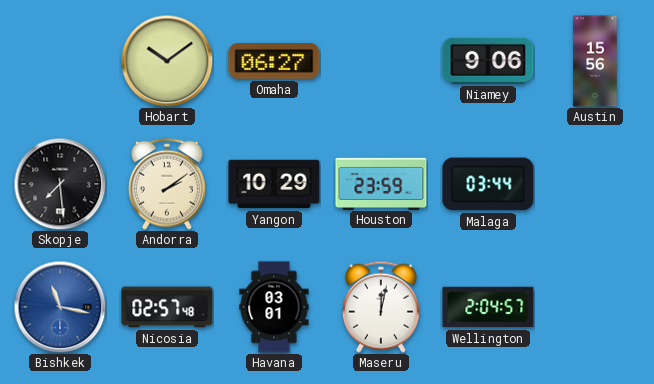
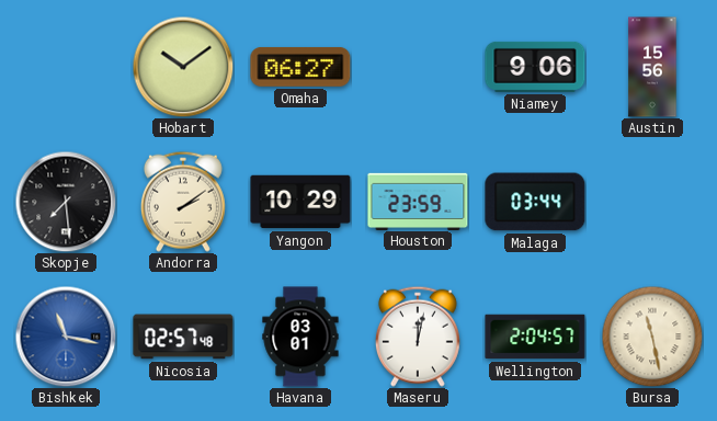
Bursa: none -> 11:28
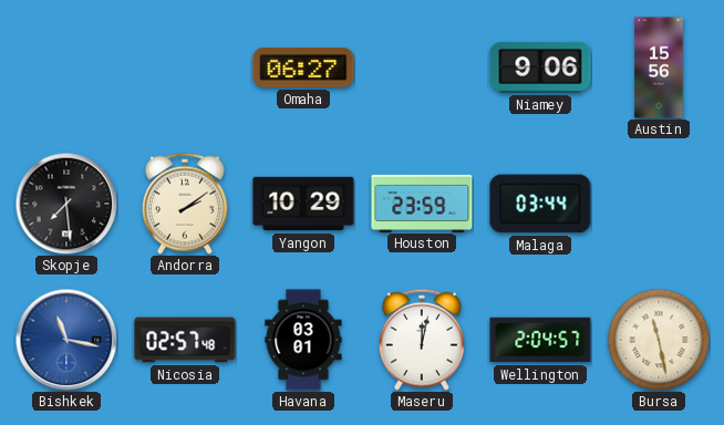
Hobart: 10:09 -> none
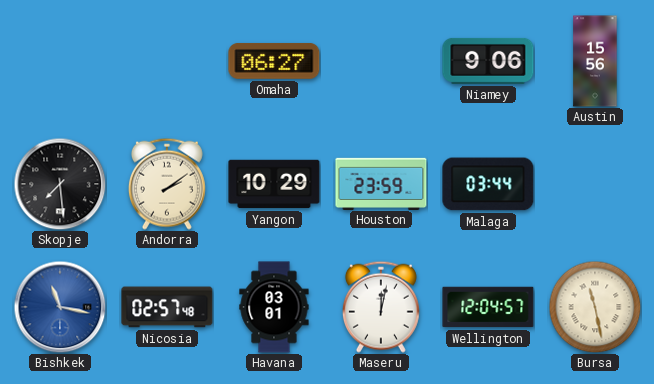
Wellington: 2:04 -> 12:04
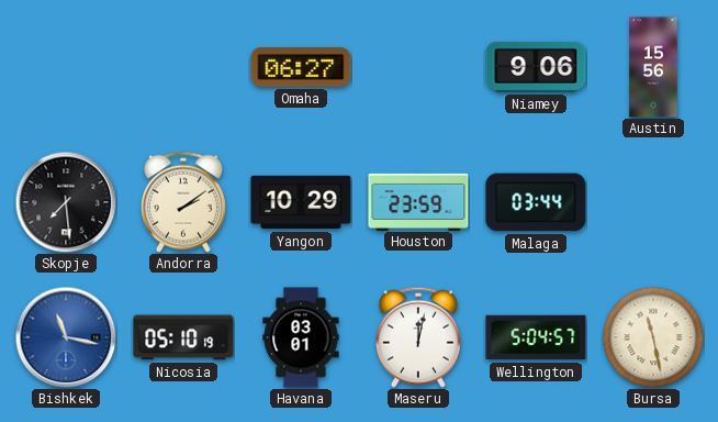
Nicosia: 02:57 -> 05:10
Wellington: 12:04 -> 5:04
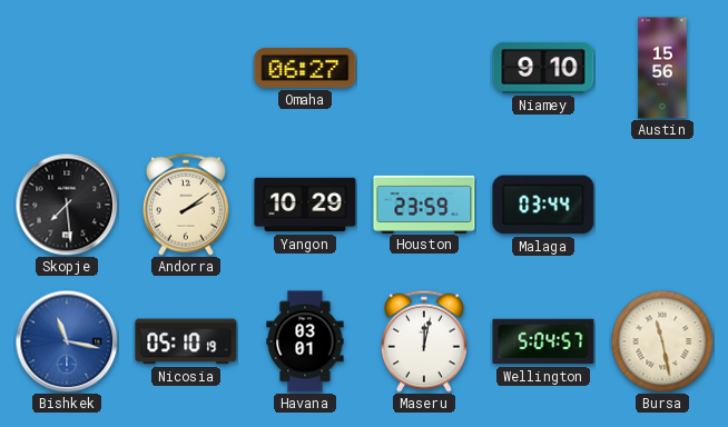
Niamey: 9:06 -> 9:10
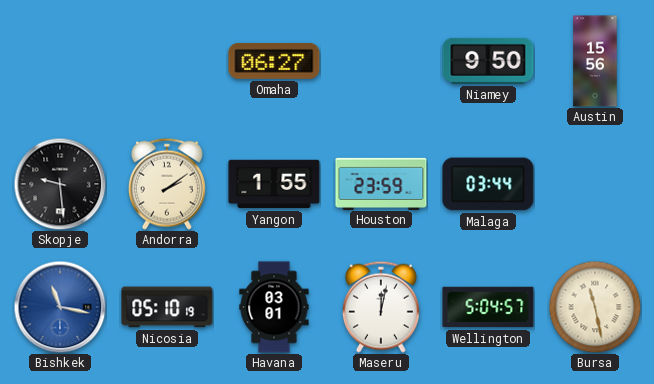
Niamey: 9:10 -> 9:50
Skopje: 7:29 -> 9:29
Yangon: 10:29 -> 1:55
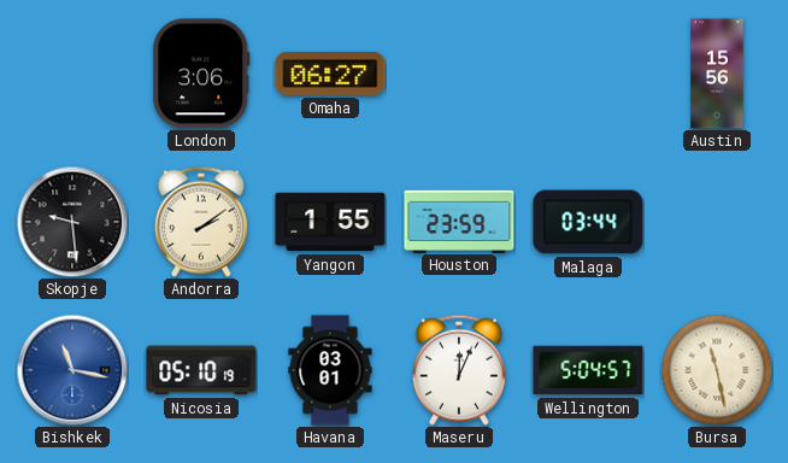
London: none -> 3:06
Niamey: 9:50 -> none
Maseru: 12:02 -> 12:04
